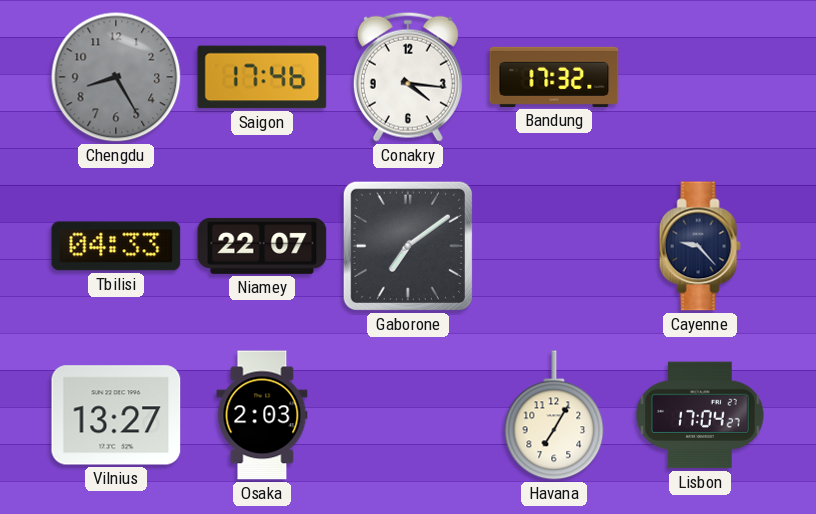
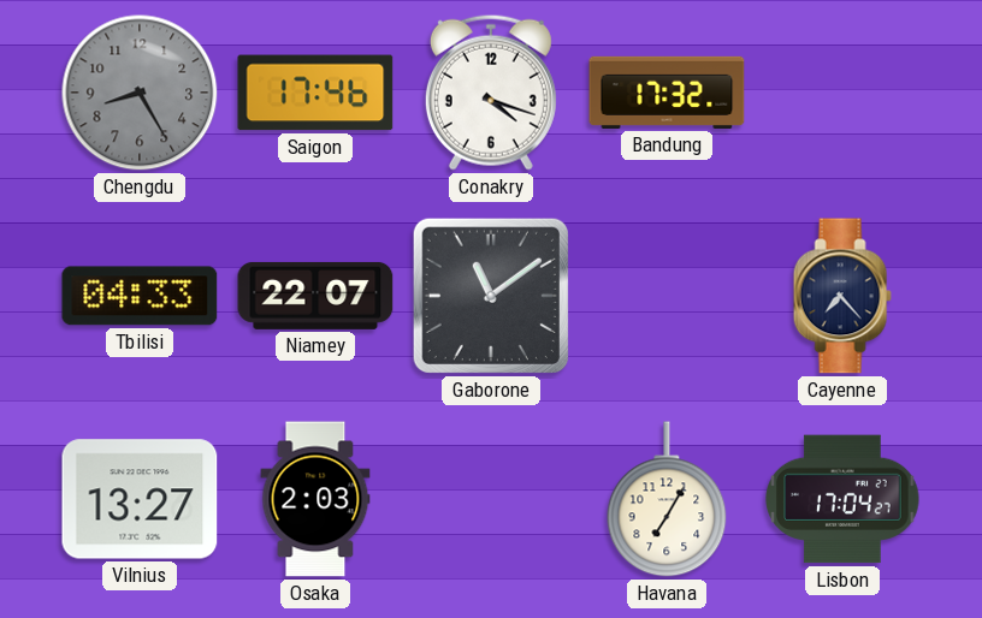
Conakry: 4:16 -> 4:18
Gaborone: 7:09 -> 11:09
Cayenne: 9:23 -> 7:23
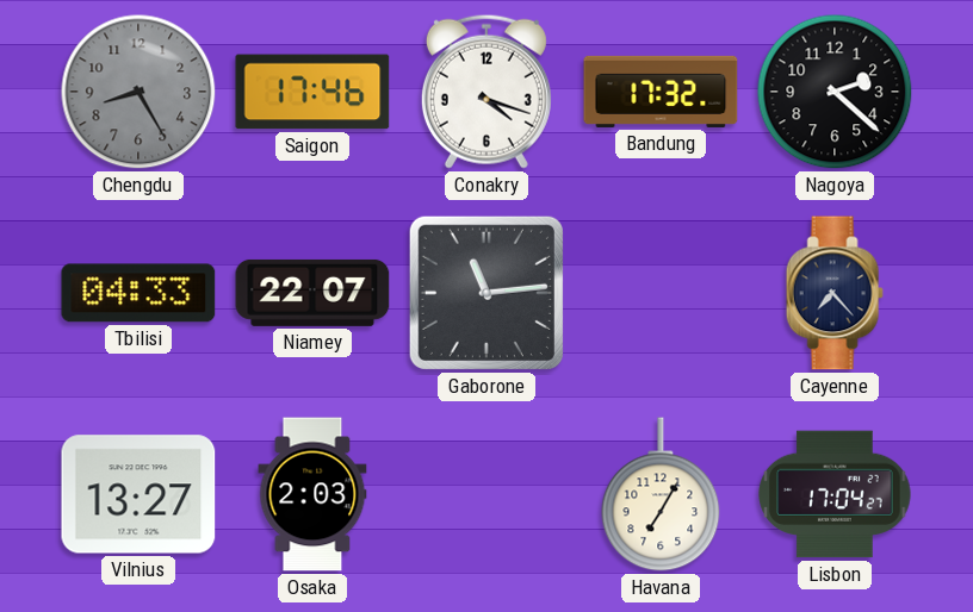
Nagoya: none -> 2:22
Gaborone: 11:09 -> 11:14
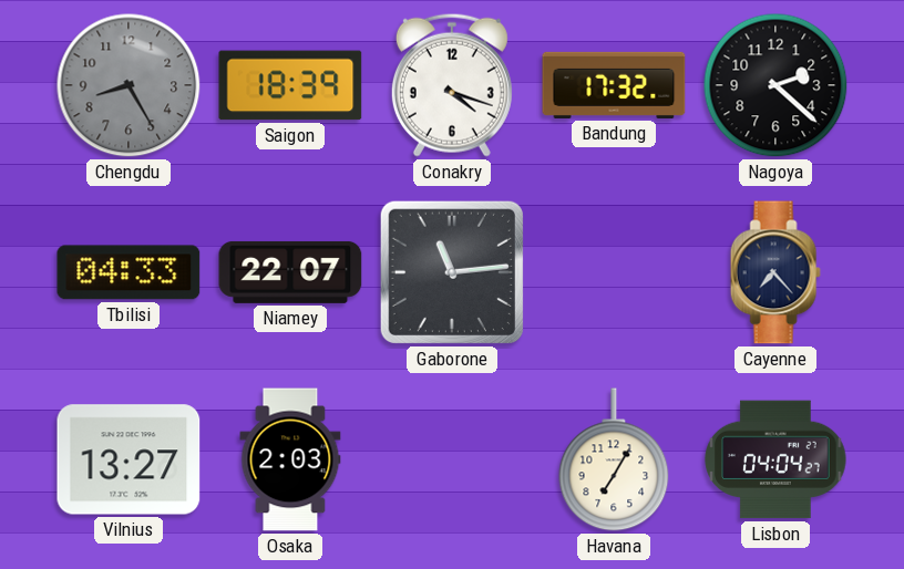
Saigon: 17:46 -> 18:39
Lisbon: 17:04 -> 04:04
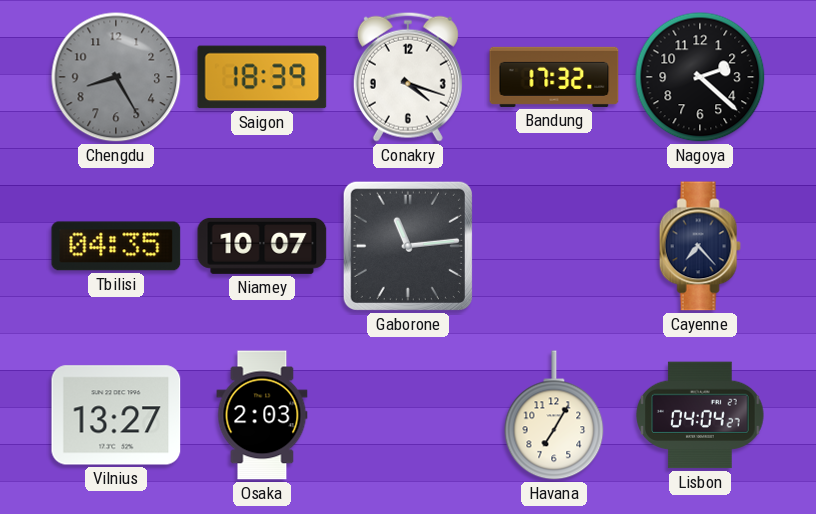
Tbilisi: 04:33 -> 04:35
Niamey: 22:07 -> 10:07
